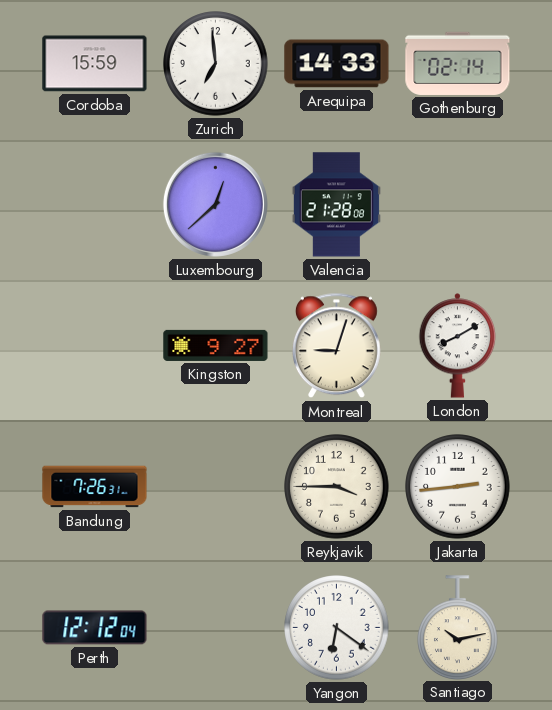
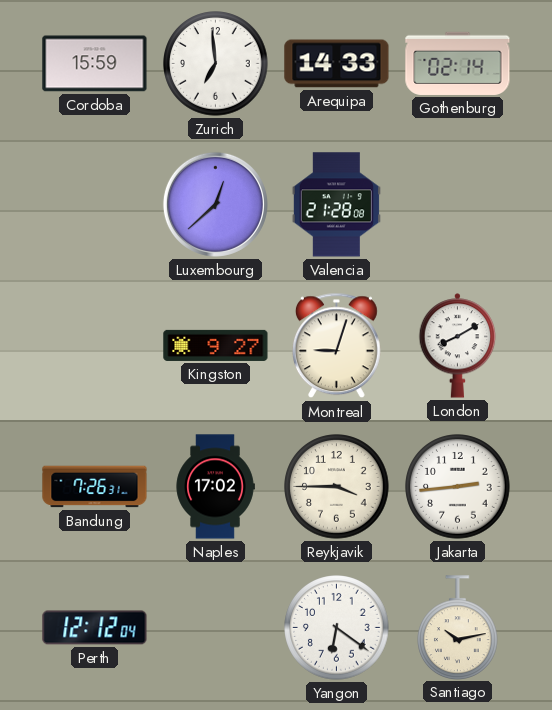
Naples: none -> 17:02
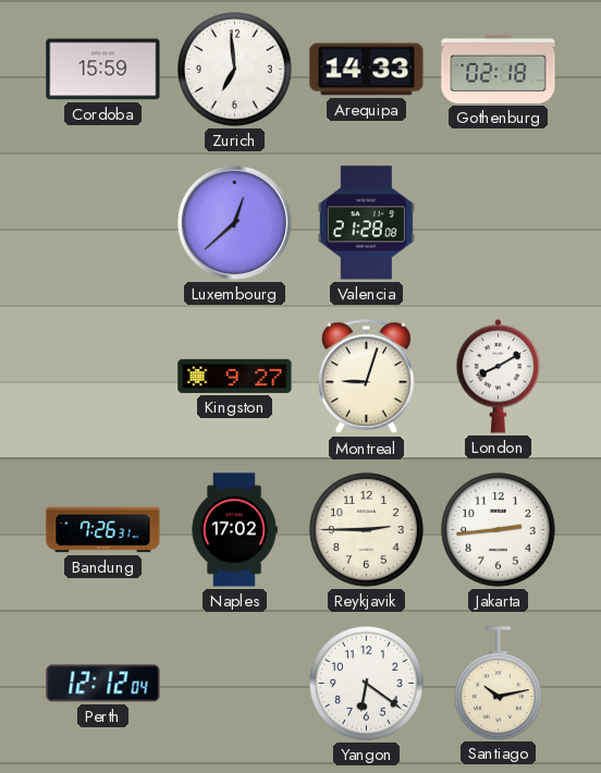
Gothenburg: 02:14 -> 02:18
Reykjavik: 3:45 -> 2:45
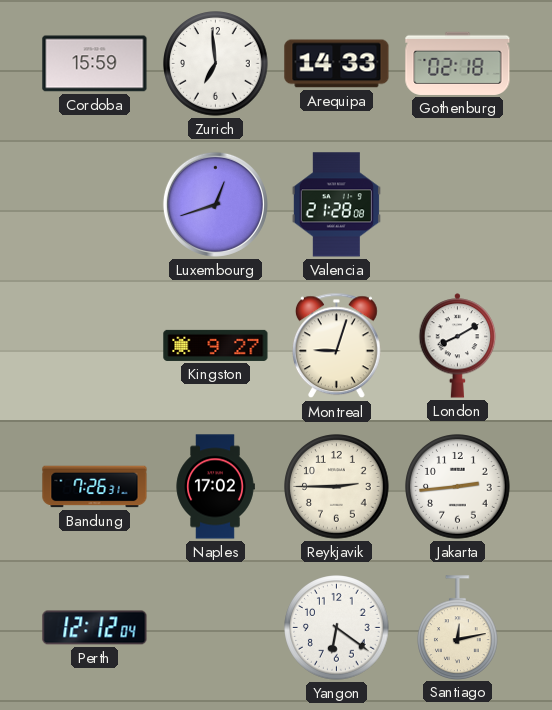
Luxembourg: 12:38 -> 12:42
Santiago: 10:13 -> 12:13
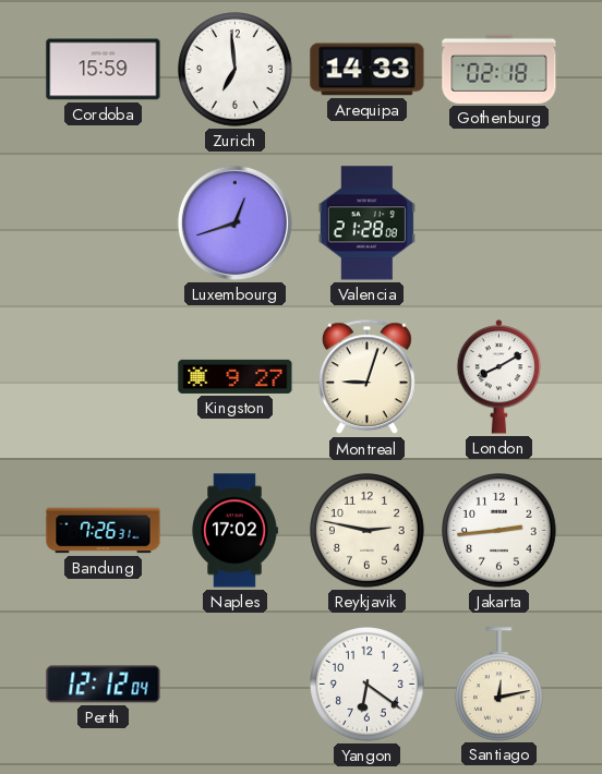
Reykjavik: 2:45 -> 2:47
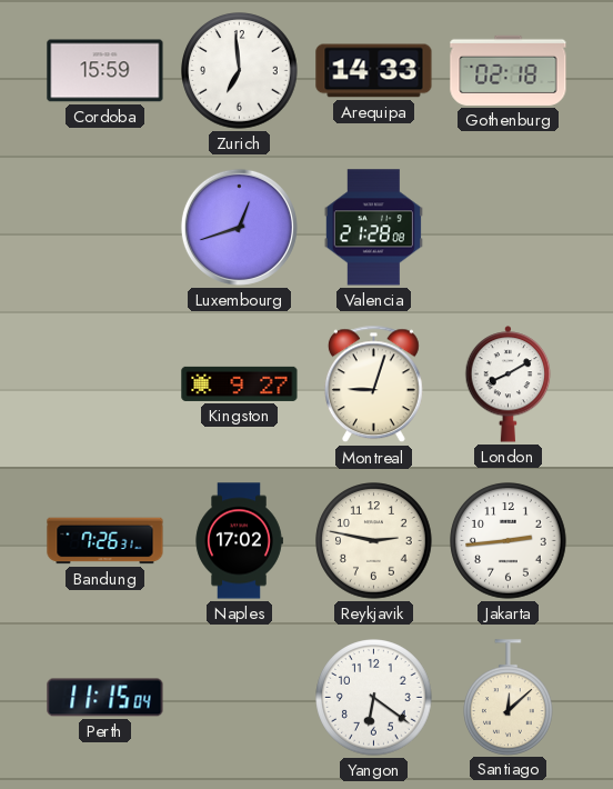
Perth: 12:12 -> 11:15
Santiago: 12:13 -> 12:08
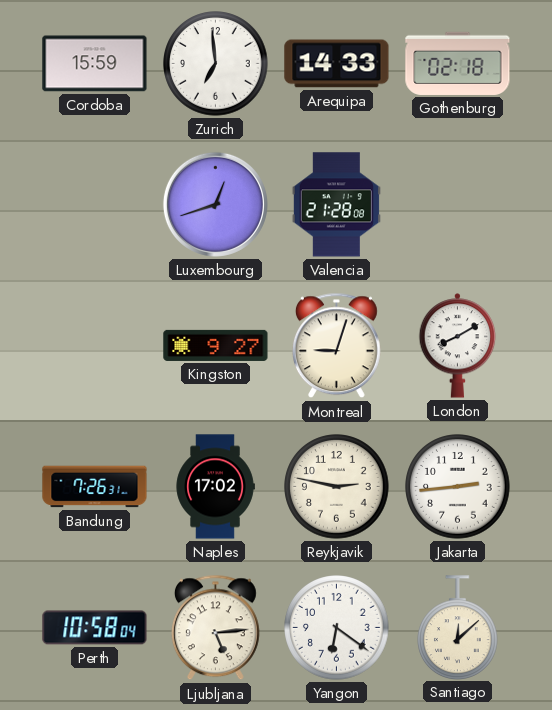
Perth: 11:15 -> 10:58
Ljubljana: none -> 5:14
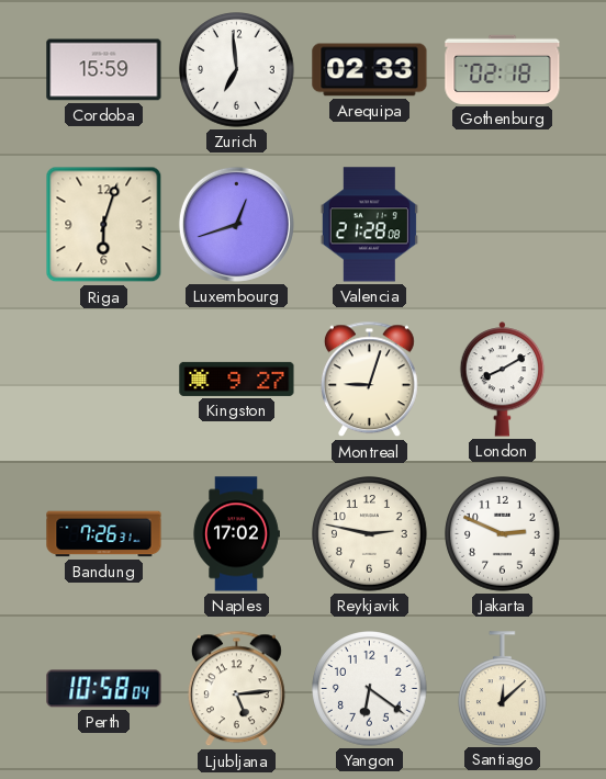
Arequipa: 14:33 -> 02:33
Riga: none -> 6:03
Jakarta: 2:44 -> 2:49
